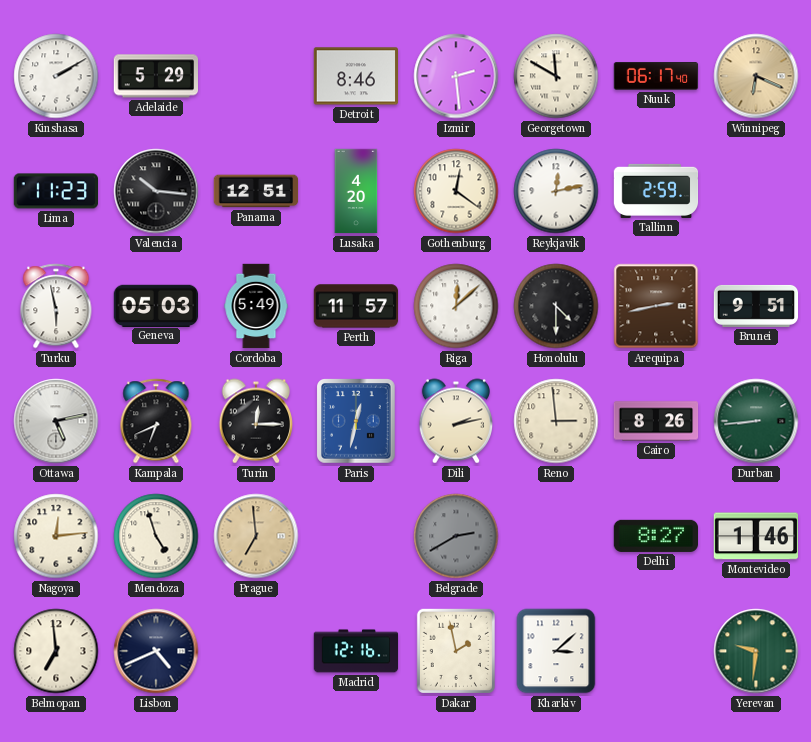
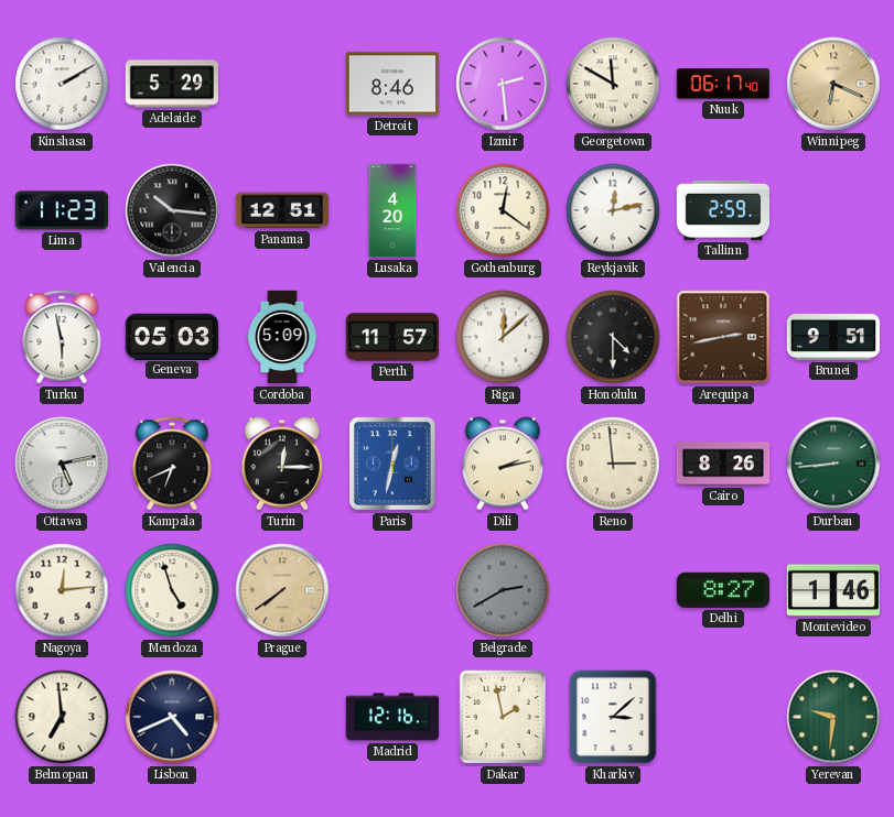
Cordoba: 5:49 -> 5:09
Prague: 6:59 -> 7:39
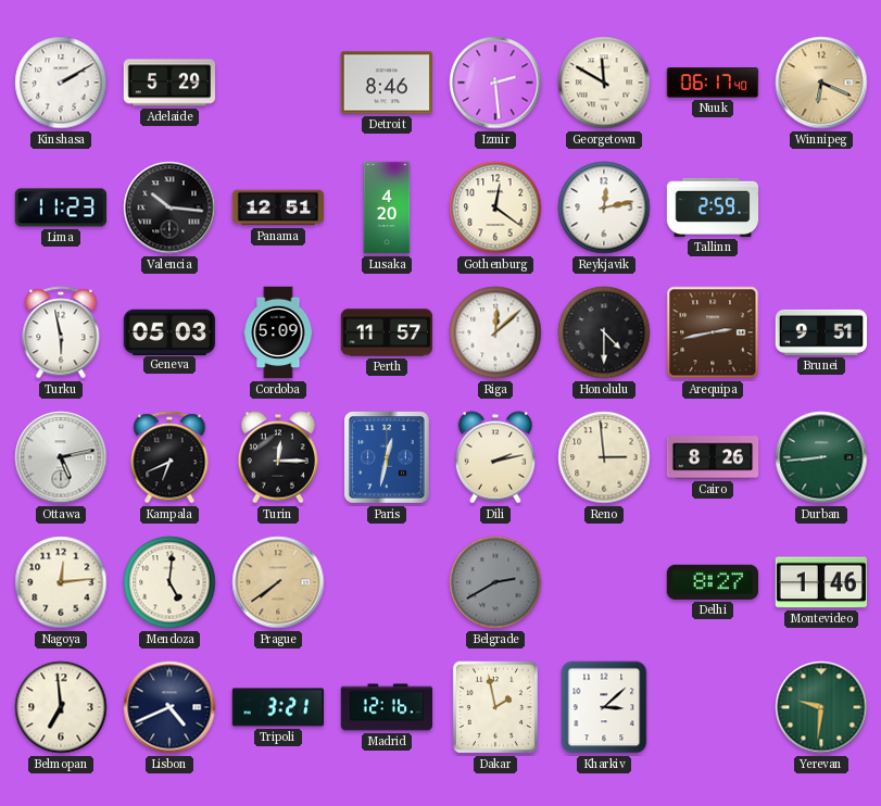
Mendoza: 4:57 -> 5:01
Tripoli: none -> 3:21
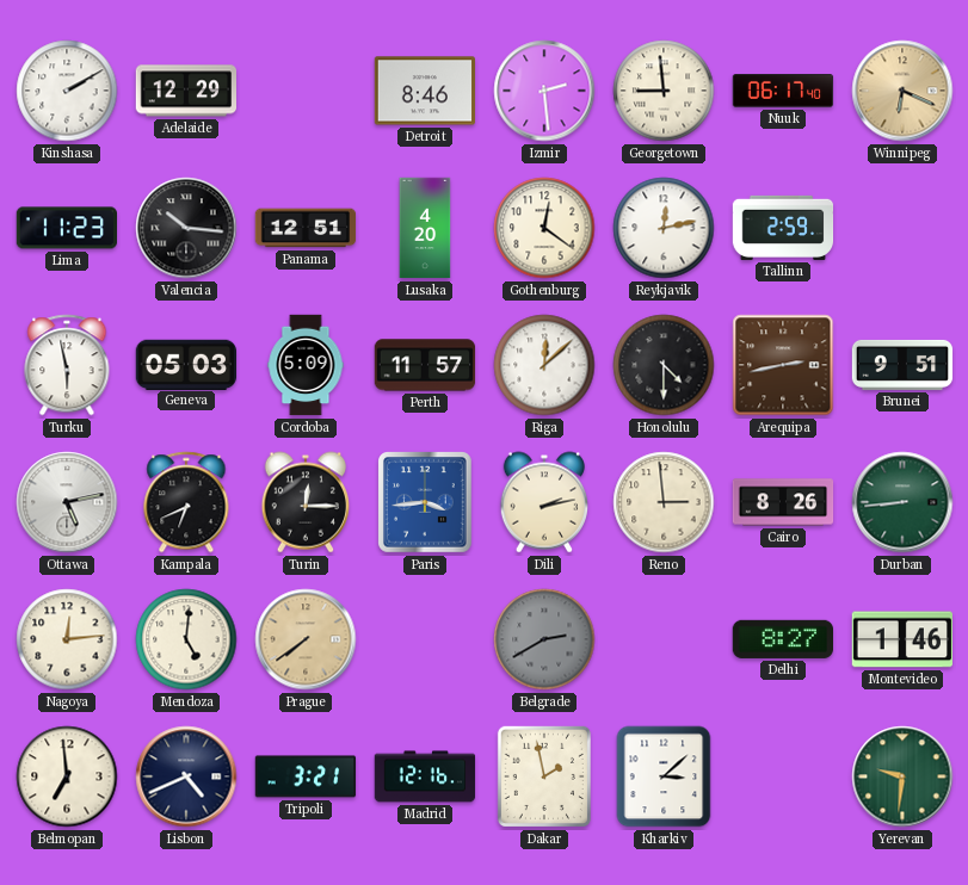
Adelaide: 5:29 -> 12:29
Georgetown: 11:50 -> 8:59
Paris: 12:32 -> 3:44
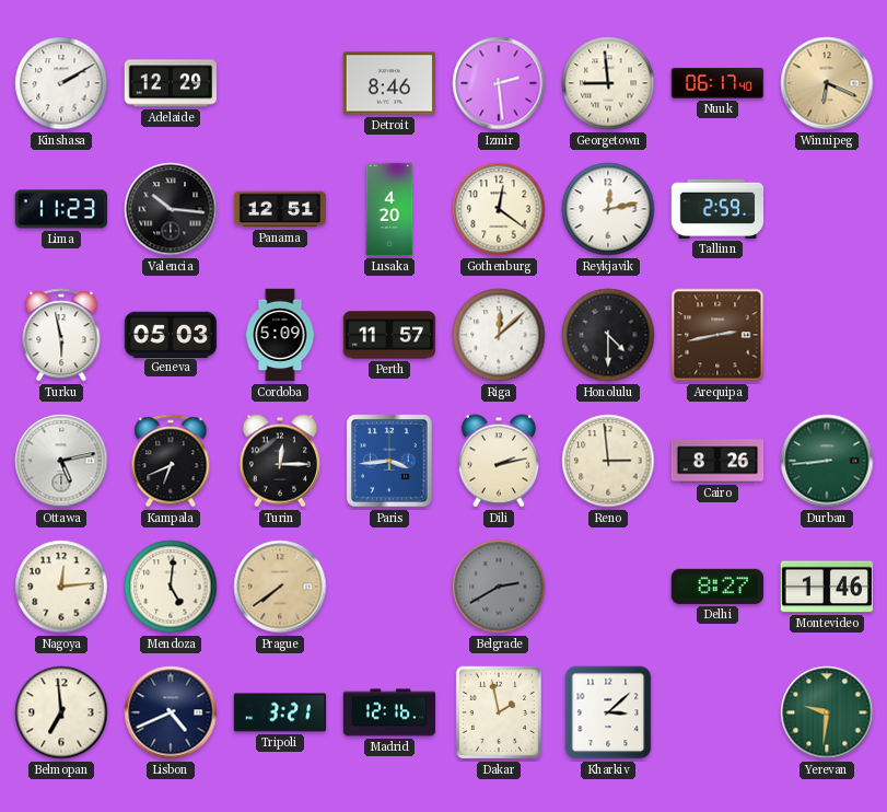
Brunei: 9:51 -> none
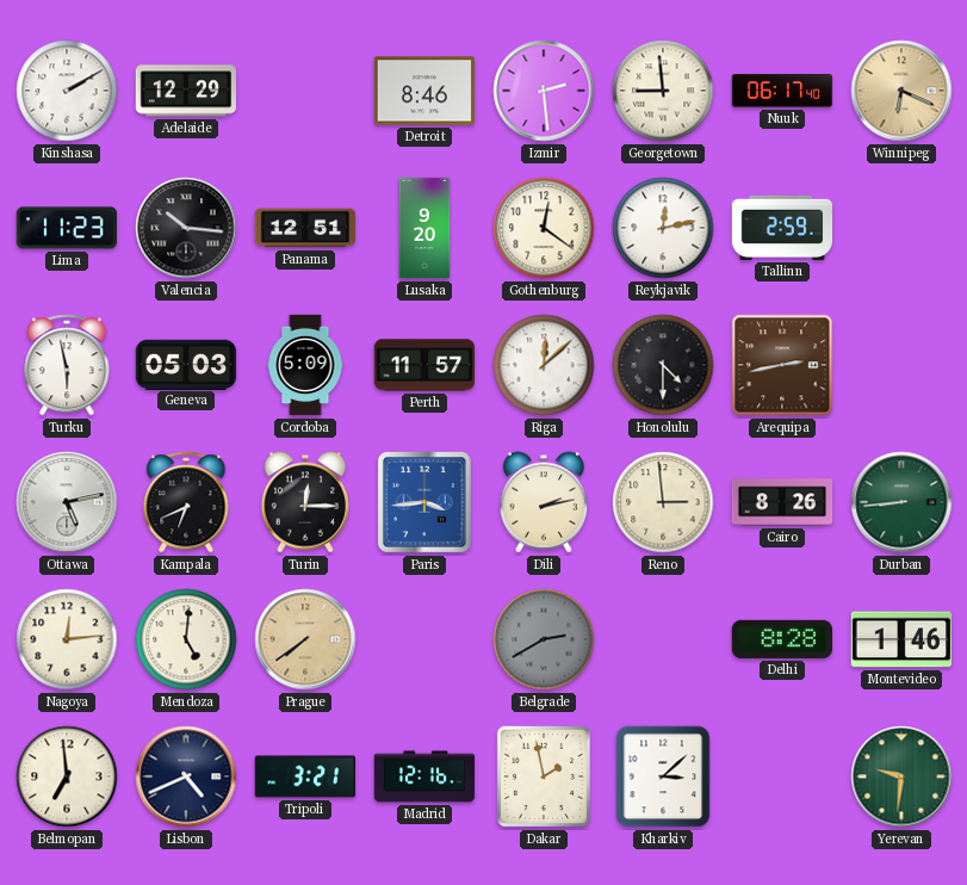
Lusaka: 4:20 -> 9:20
Delhi: 8:27 -> 8:28
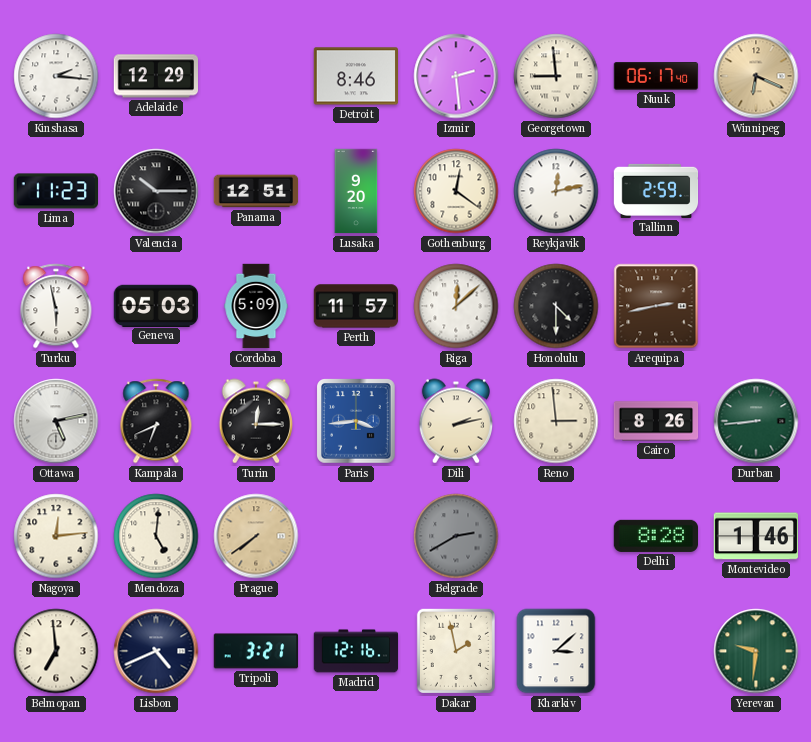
Kinshasa: 2:10 -> 2:16
Valencia: 10:16 -> 10:15
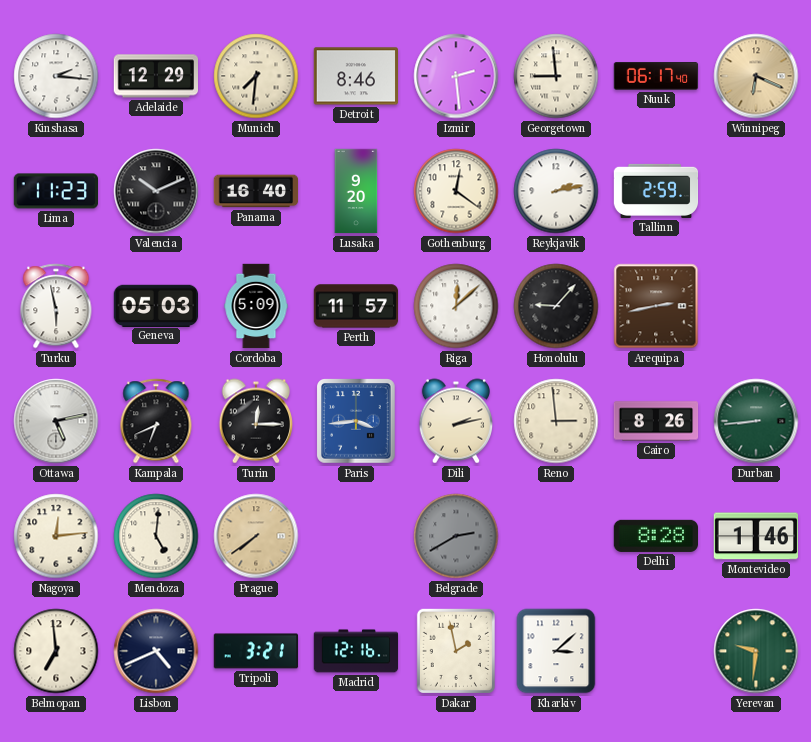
Munich: none -> 7:31
Valencia: 10:15 -> 10:11
Panama: 12:51 -> 16:40
Reykjavik: 12:13 -> 2:13
Honolulu: 4:30 -> 9:07
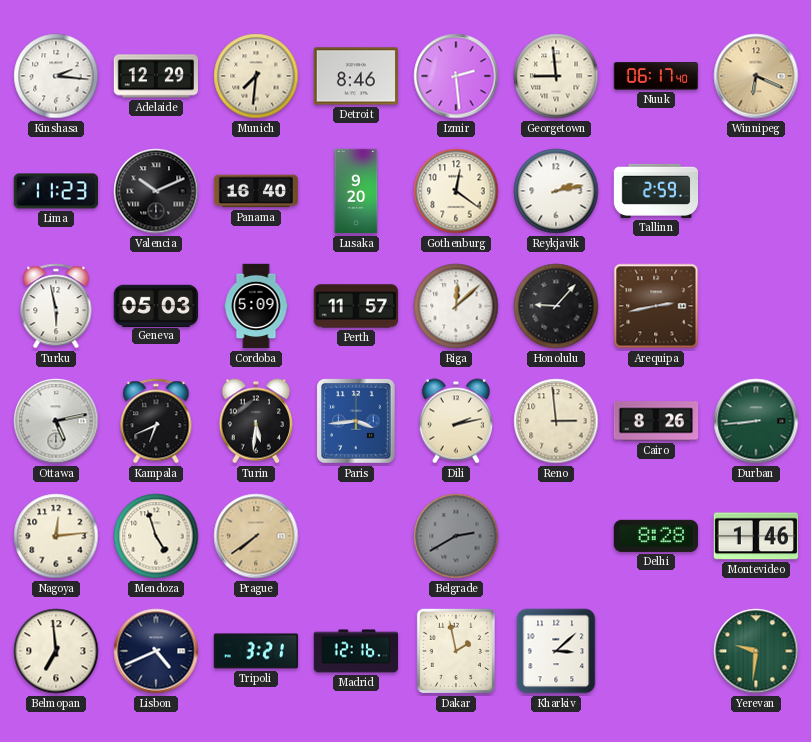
Turin: 12:15 -> 5:31
Mendoza: 5:01 -> 4:57
